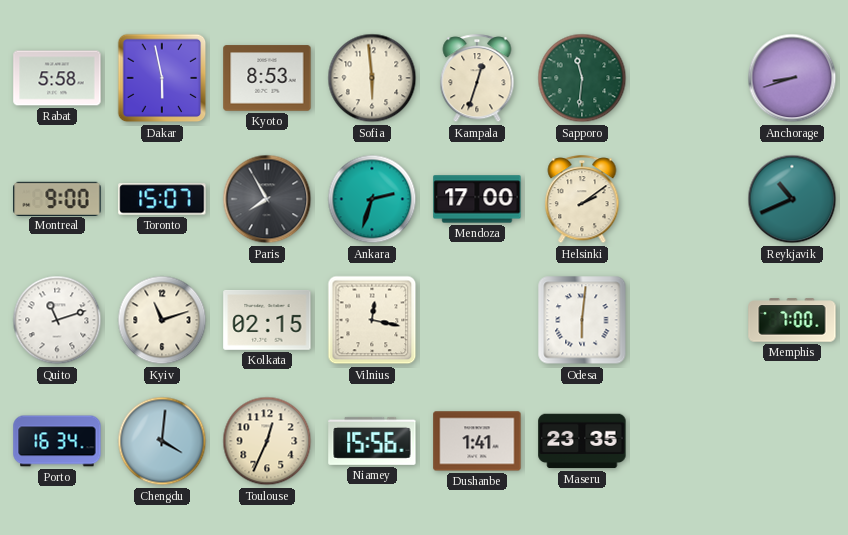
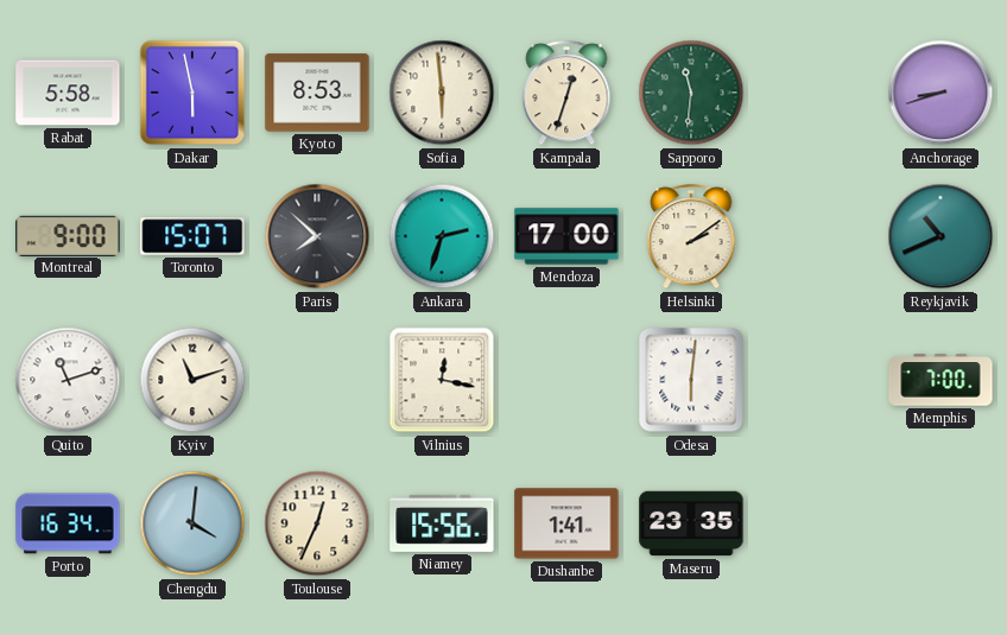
Paris: 7:55 -> 7:52
Kolkata: 02:15 -> none
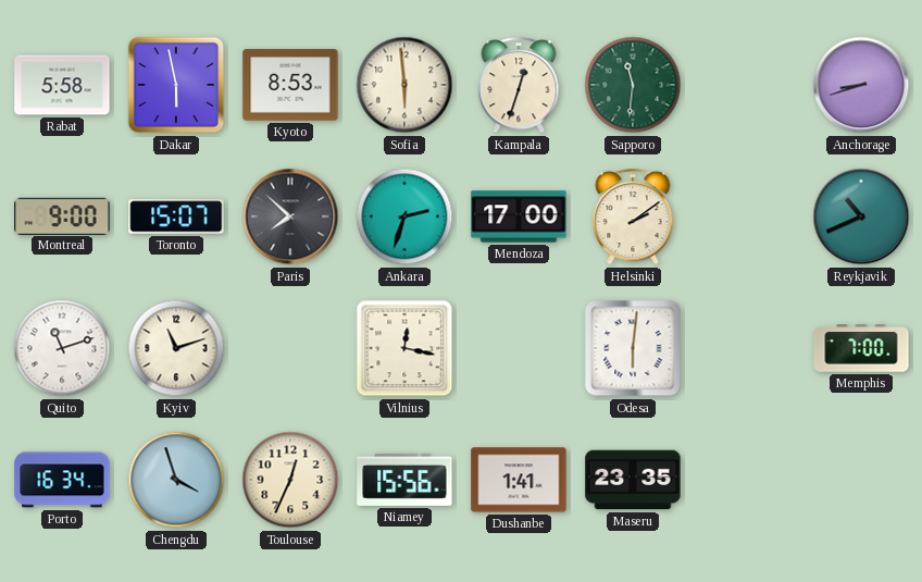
Chengdu: 4:01 -> 3:57
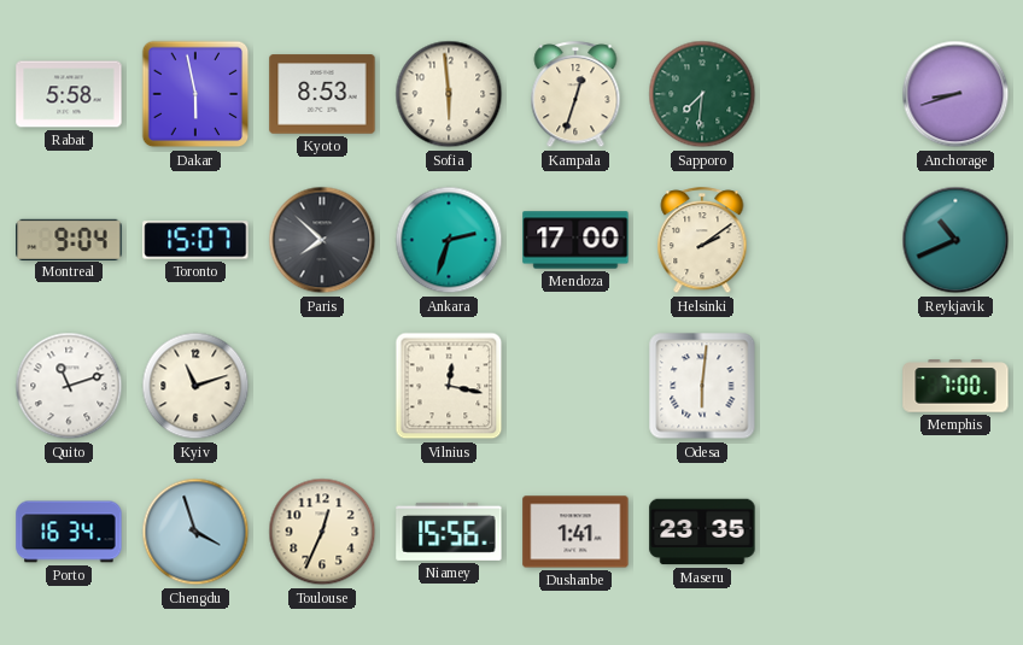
Sapporo: 11:31 -> 7:31
Montreal: 9:00 -> 9:04
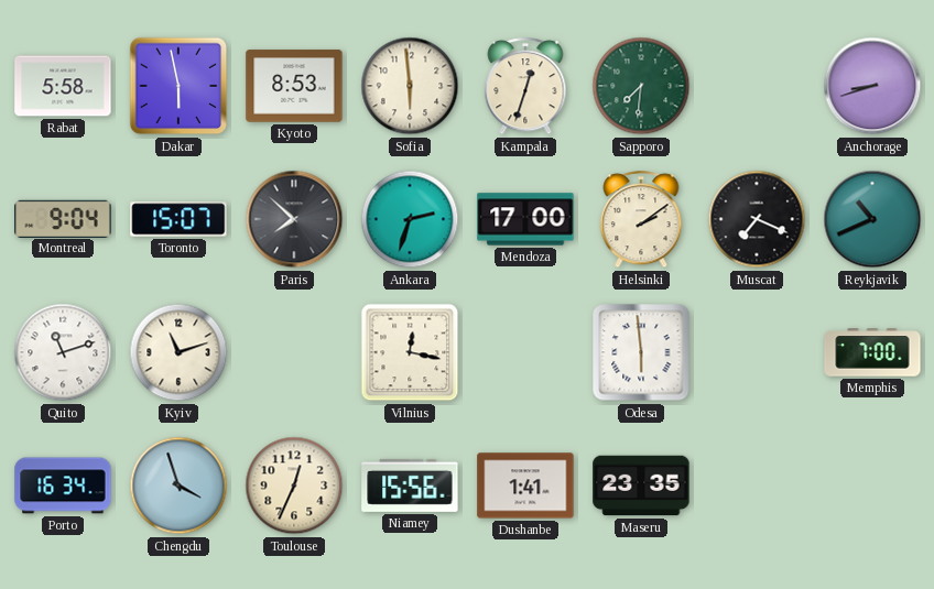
Muscat: none -> 7:19
Odesa: 6:01 -> 5:59
